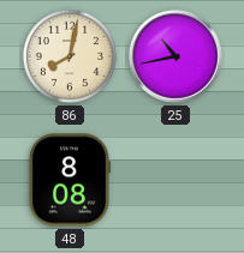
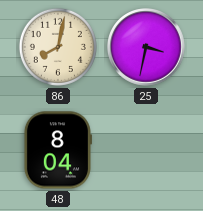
25: 10:43 -> 3:32
48: 8:08 -> 8:04
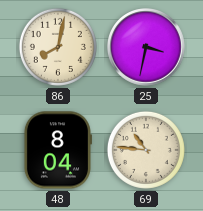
69: none -> 10:46
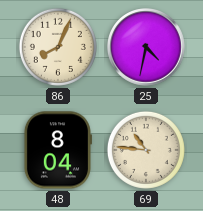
86: 8:02 -> 8:04
25: 3:32 -> 4:32
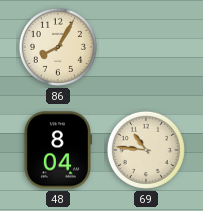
86: 8:04 -> 8:05
25: 4:32 -> none
